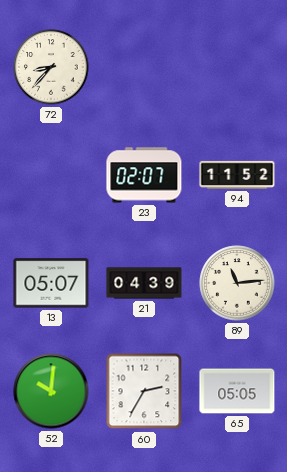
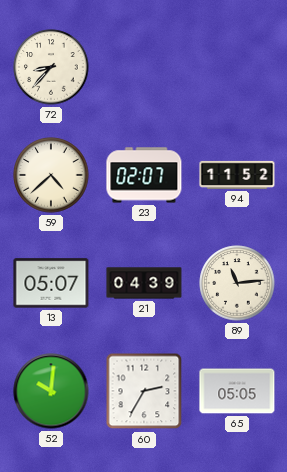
59: none -> 4:38
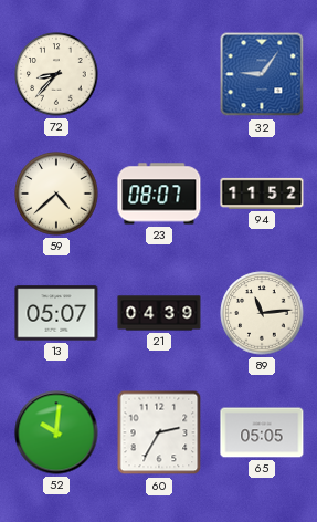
32: none -> 9:06
23: 02:07 -> 08:07
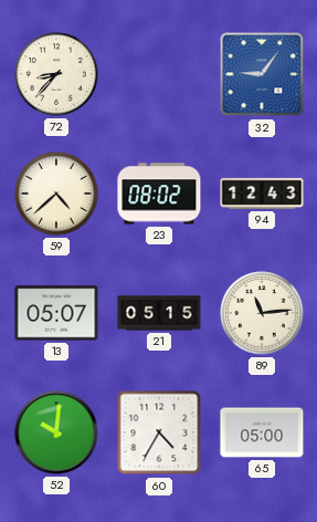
23: 08:07 -> 08:02
94: 11:52 -> 12:43
21: 04:39 -> 05:15
60: 2:35 -> 4:35
65: 05:05 -> 05:00
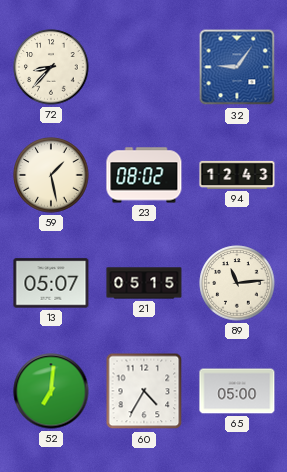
59: 4:38 -> 1:28
52: 10:01 -> 7:01
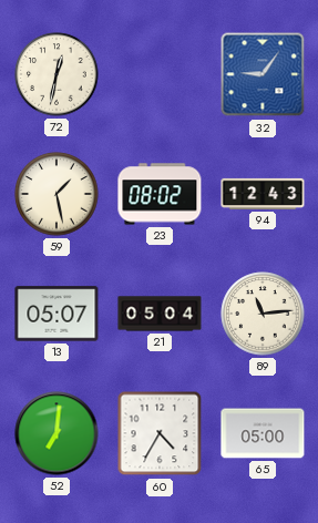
72: 8:37 -> 12:32
21: 05:15 -> 05:04
